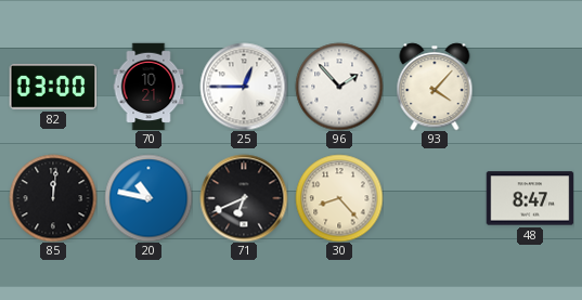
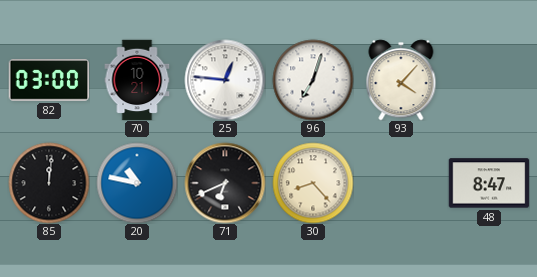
25: 12:45 -> 12:46
96: 1:53 -> 7:03
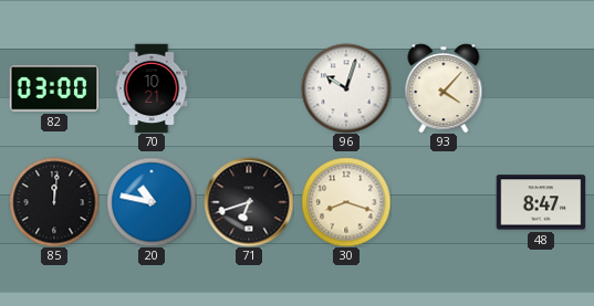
25: 12:46 -> none
96: 7:03 -> 10:03
71: 6:41 -> 6:42
30: 8:23 -> 8:18
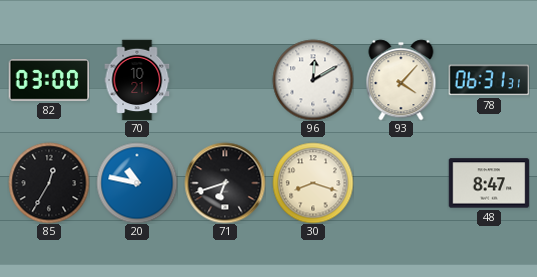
96: 10:03 -> 12:10
78: none -> 06:31
85: 12:01 -> 12:35
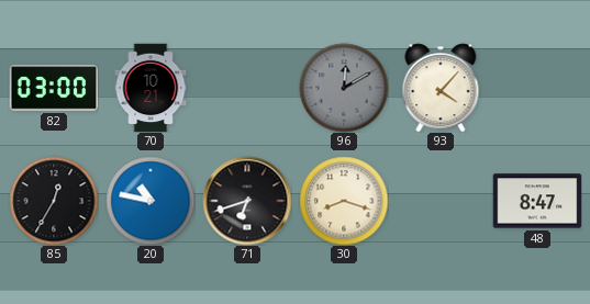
96 dial: white -> grey
78: 06:31 -> none
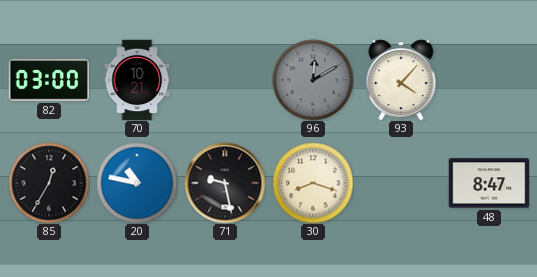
71: 6:42 -> 9:28
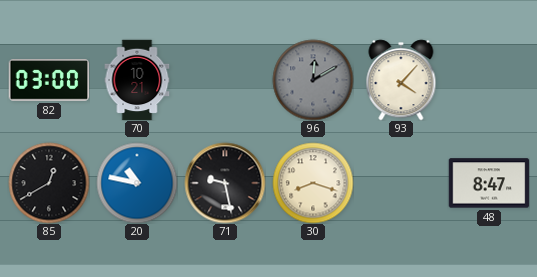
85: 12:35 -> 12:40
